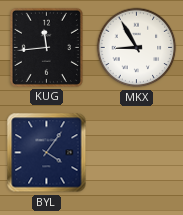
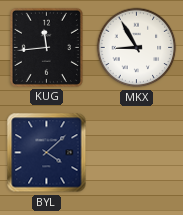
BYL: 4:06 -> 4:08
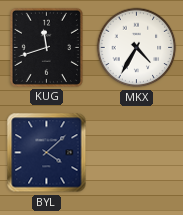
KUG: 11:44 -> 11:42
MKX: 8:55 -> 4:35
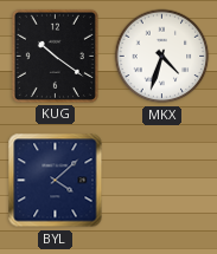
KUG: 11:42 -> 10:21
MKX: 4:35 -> 4:33
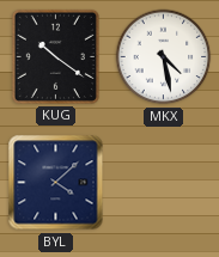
MKX: 4:33 -> 4:28
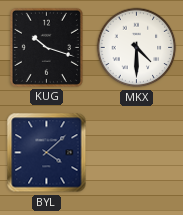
KUG: 10:21 -> 10:18
MKX: 4:28 -> 4:30
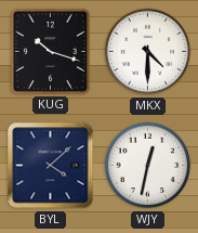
WJY: none -> 12:32
